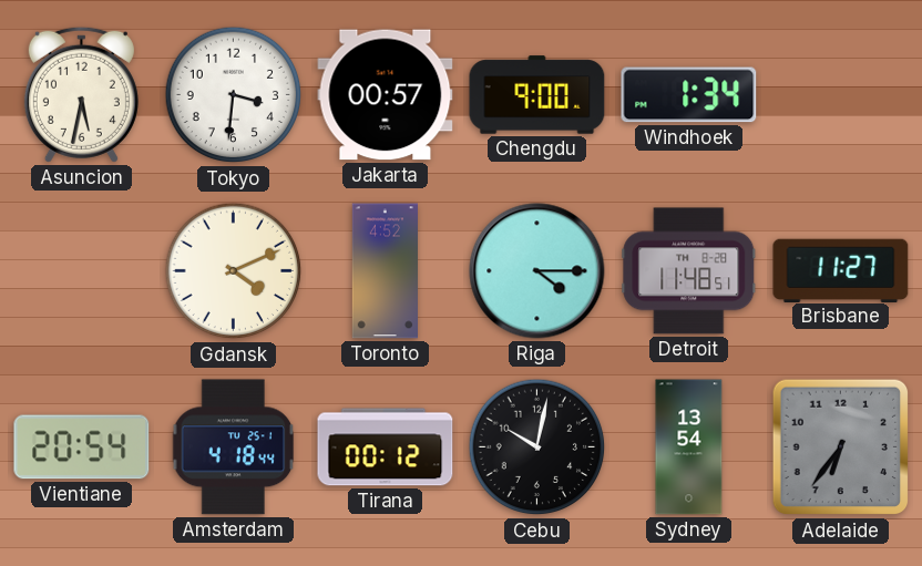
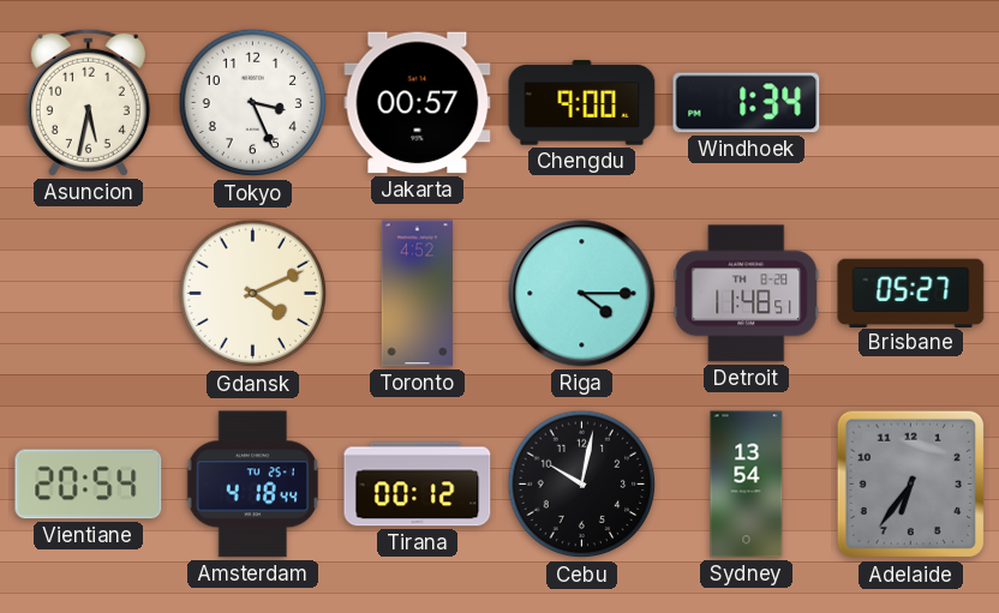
Tokyo: 3:31 -> 3:26
Brisbane: 11:27 -> 05:27
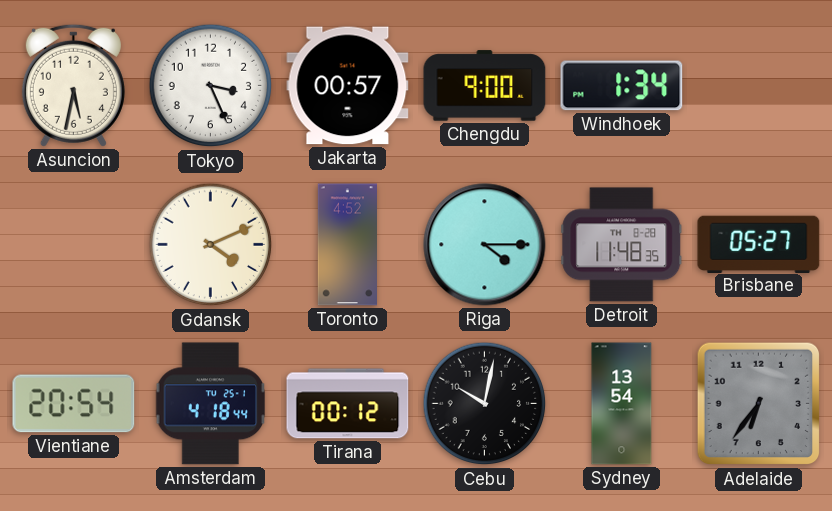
Detroit: 11:48:51 -> 11:48:35
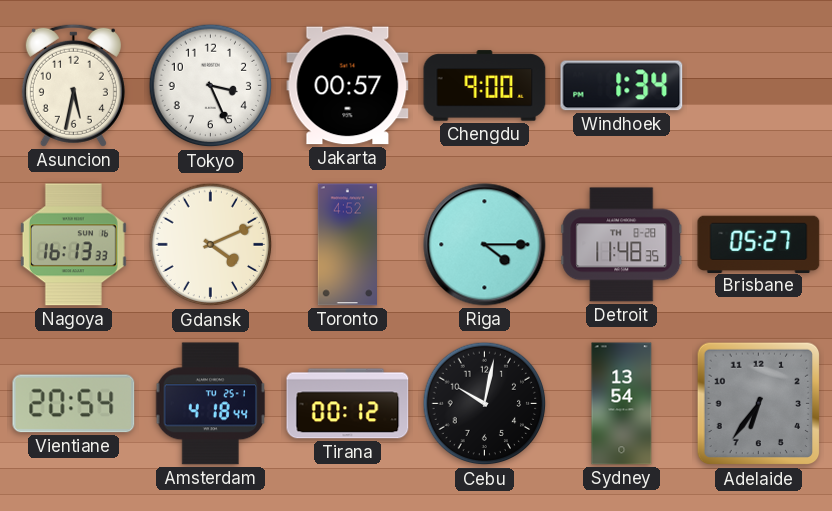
Nagoya: none -> 16:13
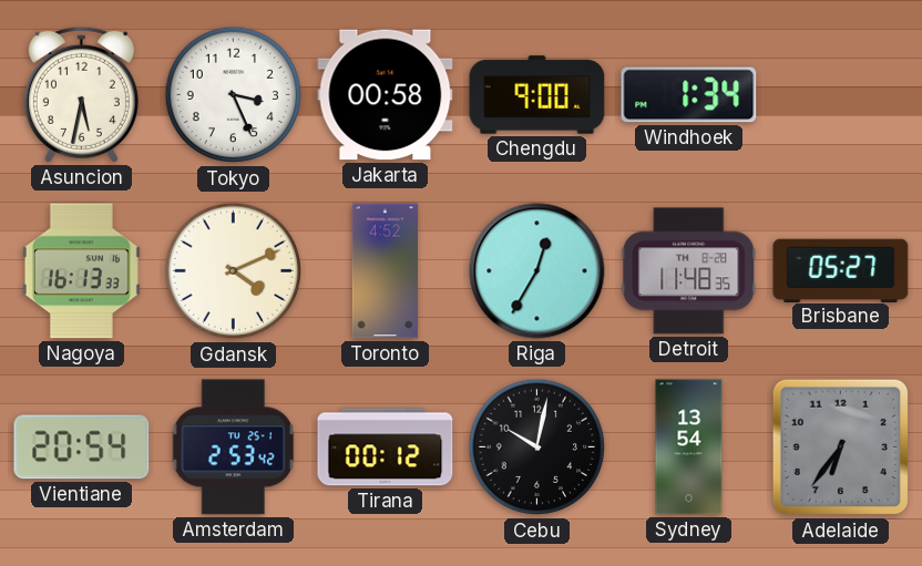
Jakarta: 00:57 -> 00:58
Riga: 4:15 -> 12:35
Amsterdam: 4:18 -> 2:53
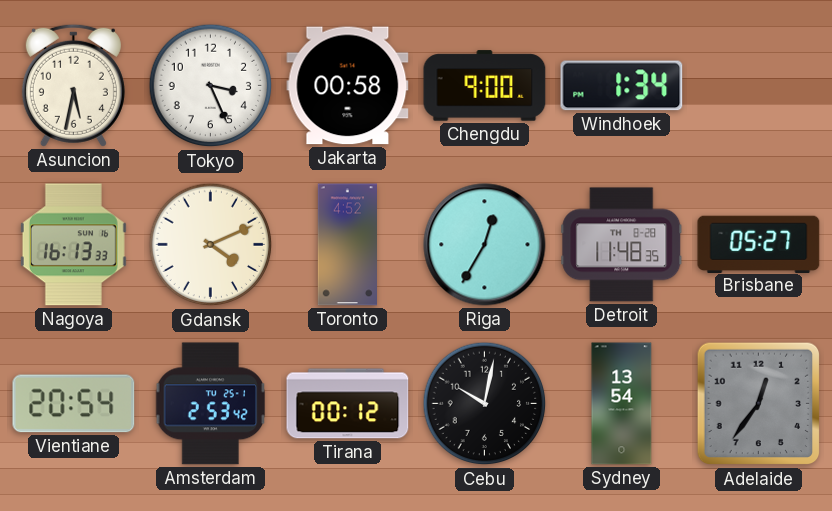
Adelaide: 6:36 -> 12:36
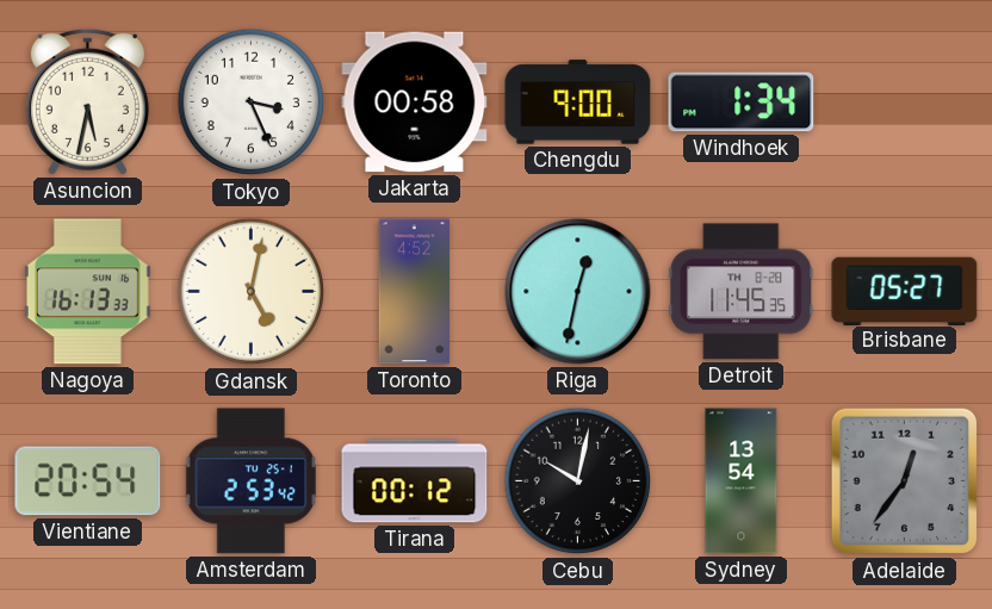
Gdansk: 4:11 -> 5:02
Riga: 12:35 -> 12:32
Detroit: 11:48 -> 11:45
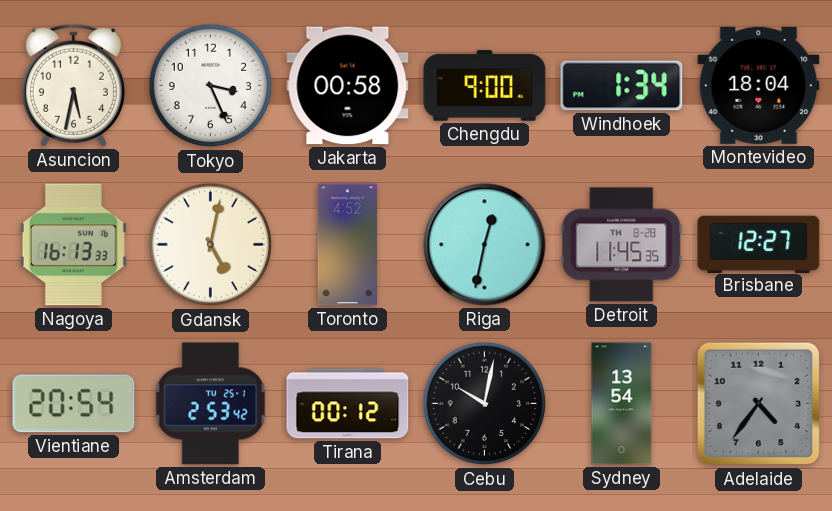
Montevideo: none -> 18:04
Brisbane: 05:27 -> 12:27
Adelaide: 12:36 -> 4:36
